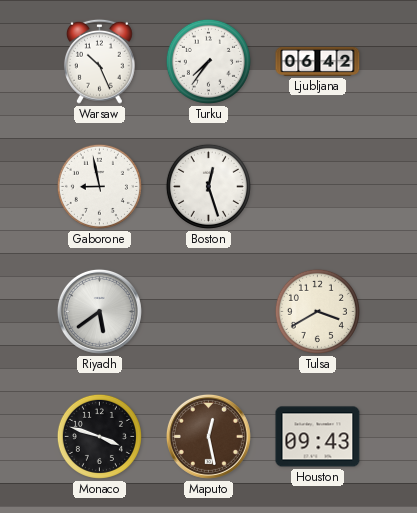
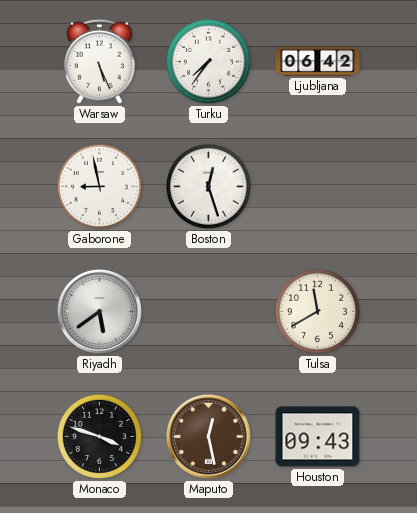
Warsaw: 10:26 -> 5:26
Tulsa: 3:40 -> 11:40
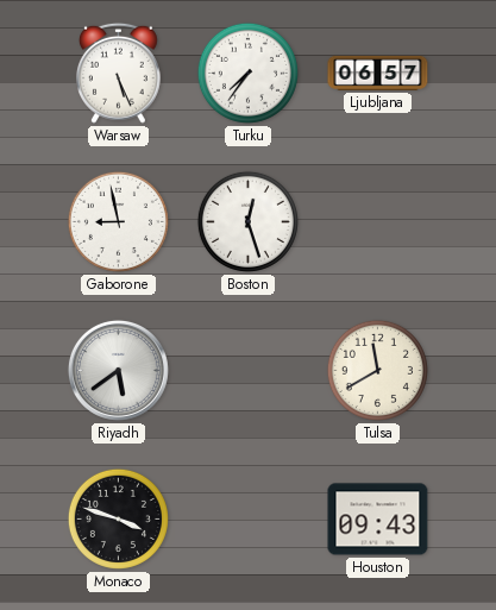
Ljubljana: 06:42 -> 06:57
Maputo: 12:28 -> none
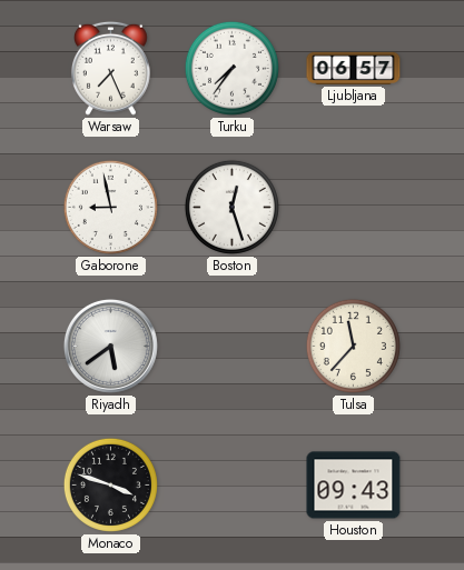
Warsaw: 5:26 -> 7:26
Tulsa: 11:40 -> 11:37
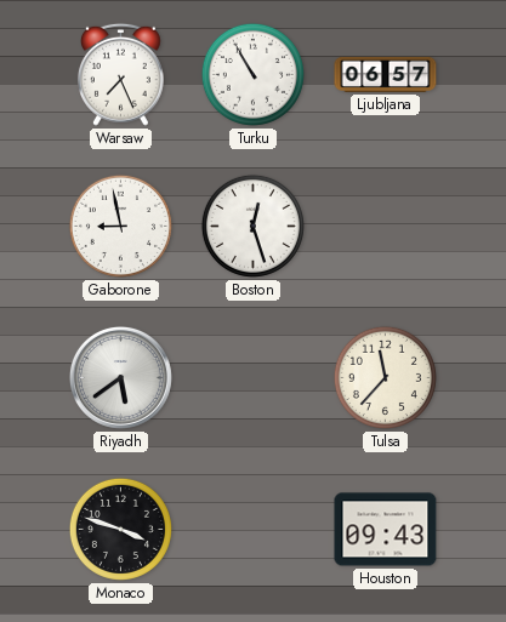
Turku: 7:36 -> 10:55
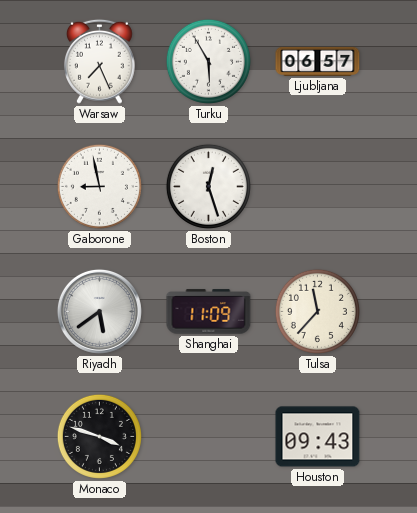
Turku: 10:55 -> 5:55
Shanghai: none -> 11:09
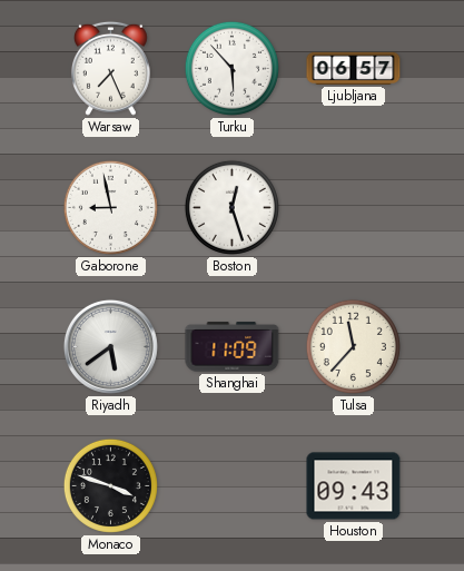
Turku: 5:55 -> 5:53
